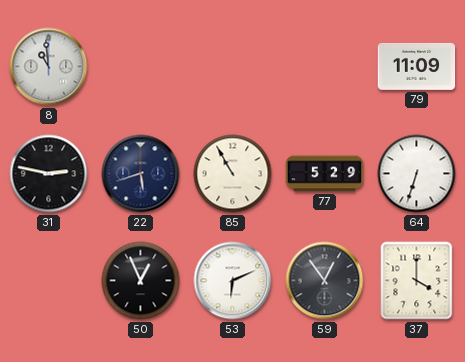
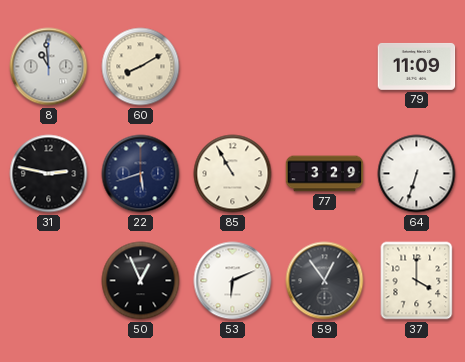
60: none -> 8:10
77: 5:29 -> 3:29
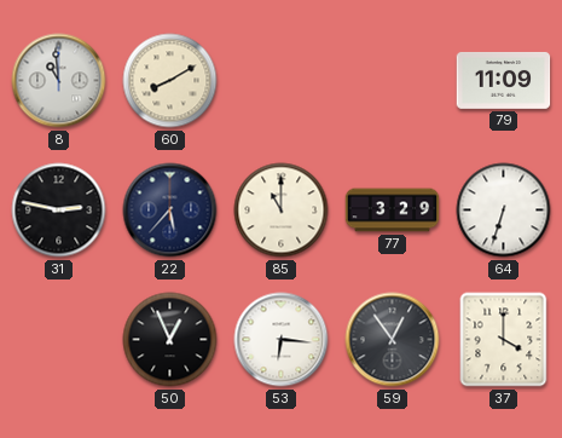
22: 5:42 -> 5:37
85: 10:55 -> 11:00
53: 6:11 -> 6:16
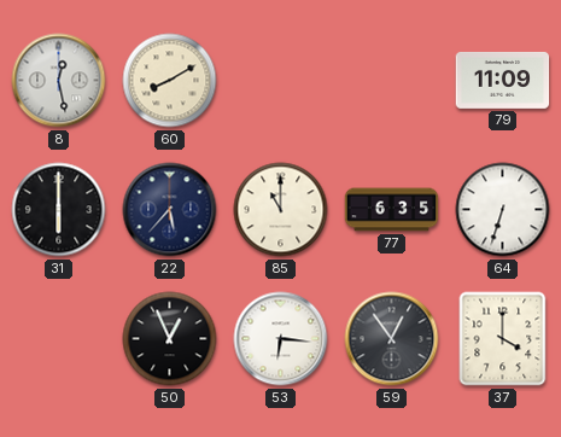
8: 10:59 -> 12:28
31: 2:47 -> 6:00
77: 3:29 -> 6:35
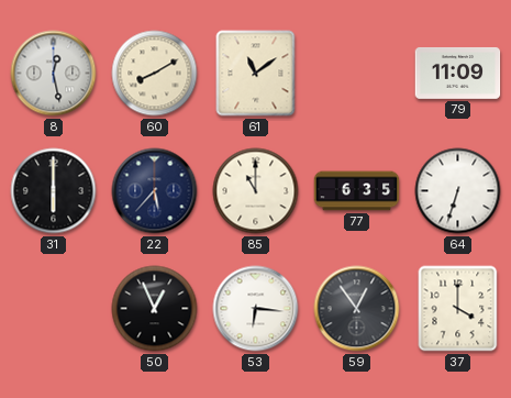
61: none -> 11:09
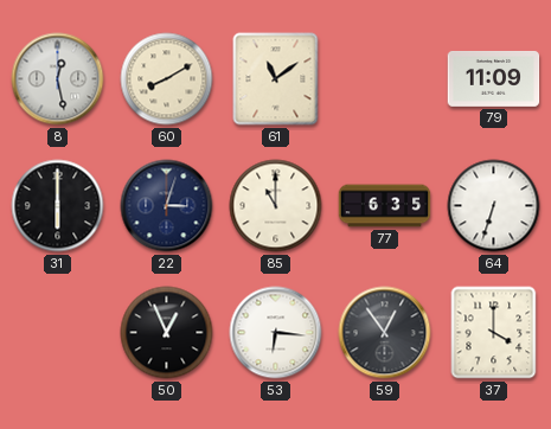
22: 5:37 -> 3:03
